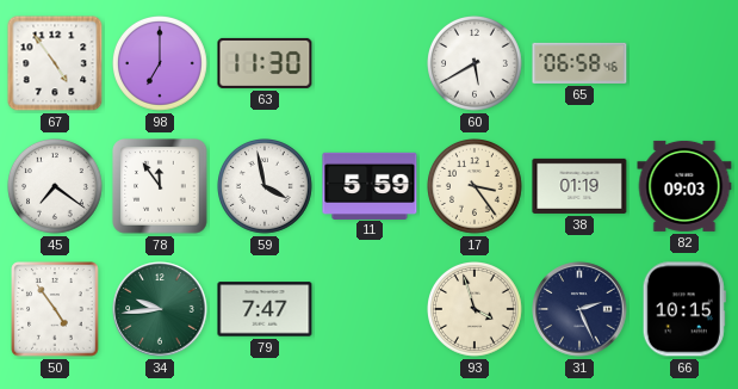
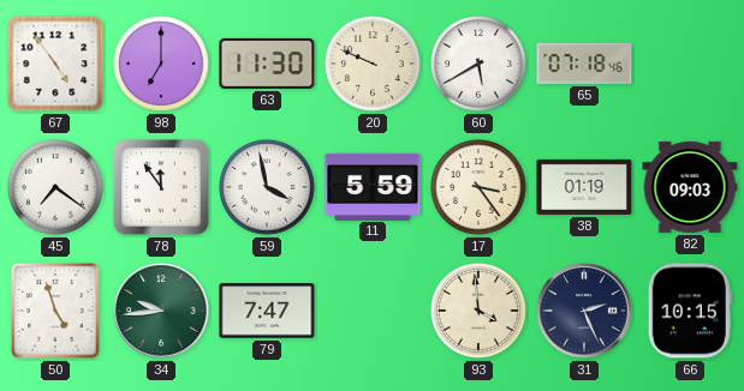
20: none -> 9:49
65: 06:58 -> 07:18
50: 4:54 -> 4:57
93: 3:57 -> 3:59
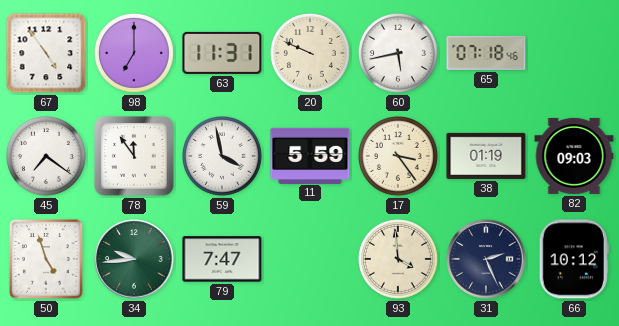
63: 11:30 -> 11:31
60: 5:40 -> 5:43
66: 10:15 -> 10:12
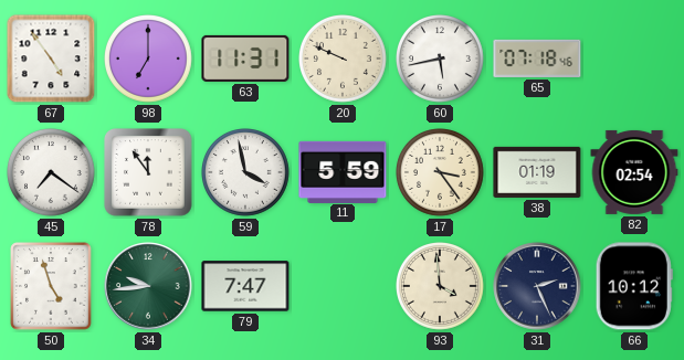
82: 09:03 -> 02:54
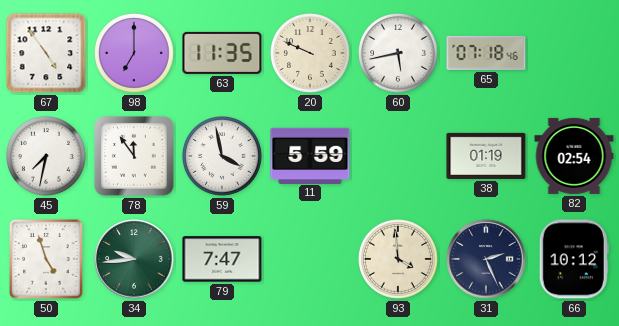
63: 11:31 -> 11:35
45: 7:21 -> 7:32
17: 3:24 -> none
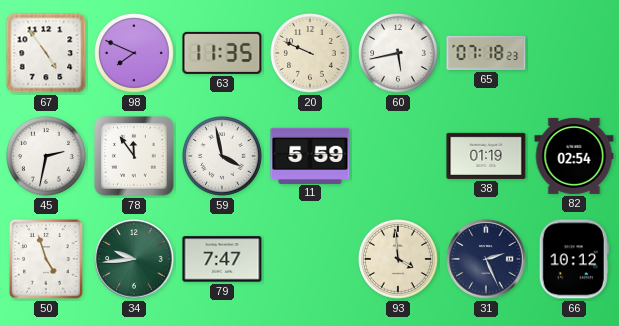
98: 7:00 -> 7:49
65: 07:18:46 -> 07:18:23
45: 7:32 -> 2:32
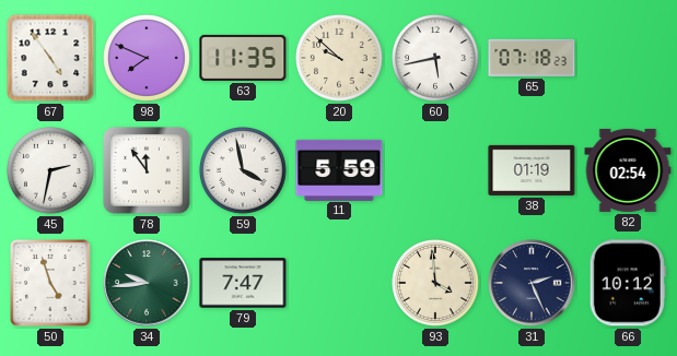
20: 9:49 -> 9:52
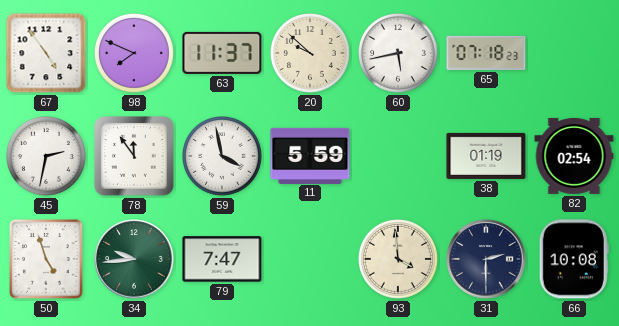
63: 11:35 -> 11:37
31: 2:26 -> 2:30
66: 10:12 -> 10:08
